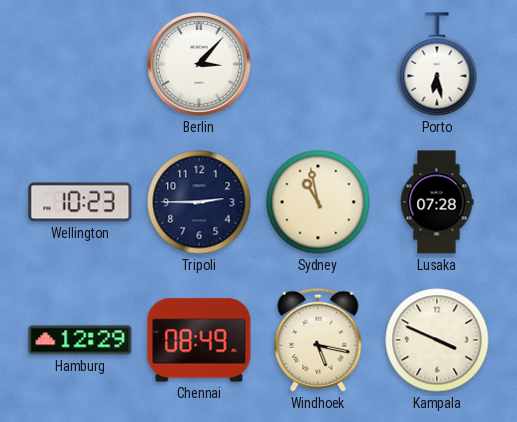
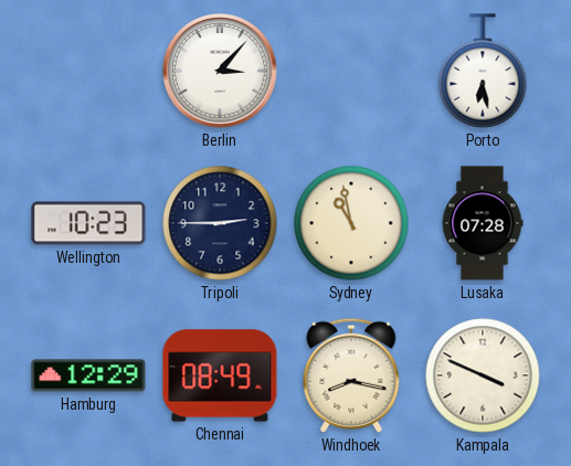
Windhoek: 5:17 -> 8:17
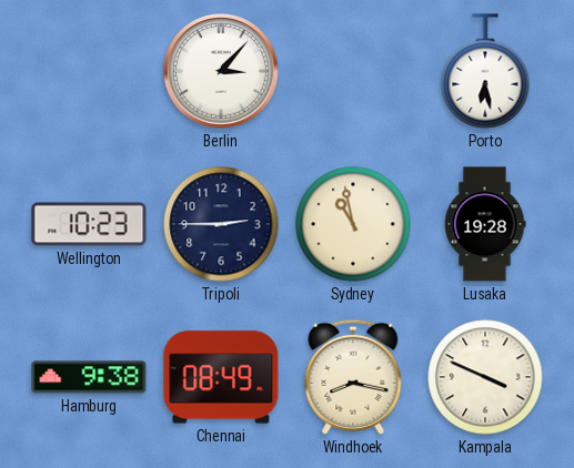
Lusaka: 07:28 -> 19:28
Hamburg: 12:29 -> 9:38
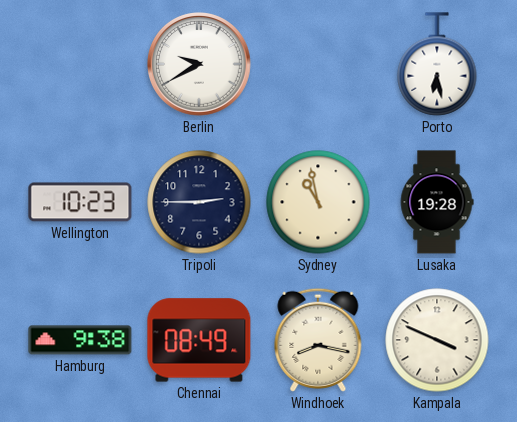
Berlin: 3:07 -> 9:40
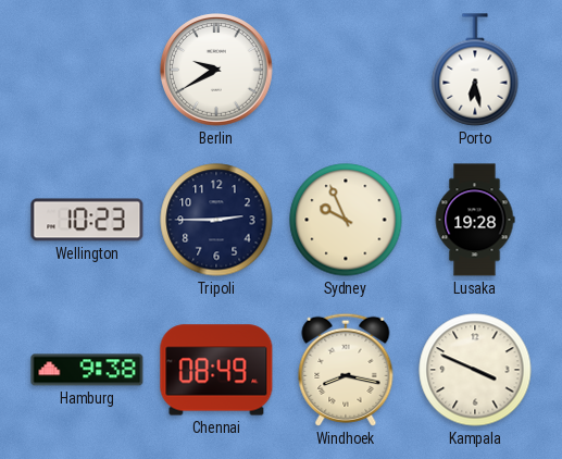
Sydney: 10:58 -> 9:56
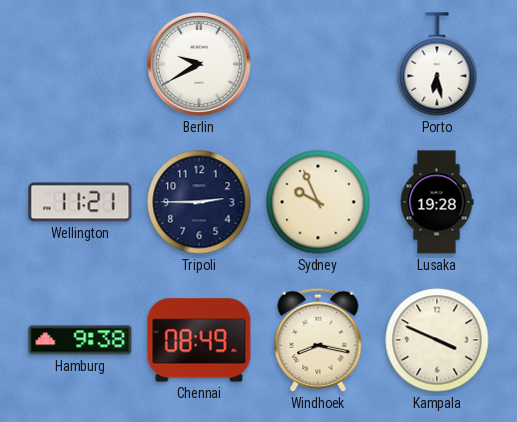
Wellington: 10:23 -> 11:21
